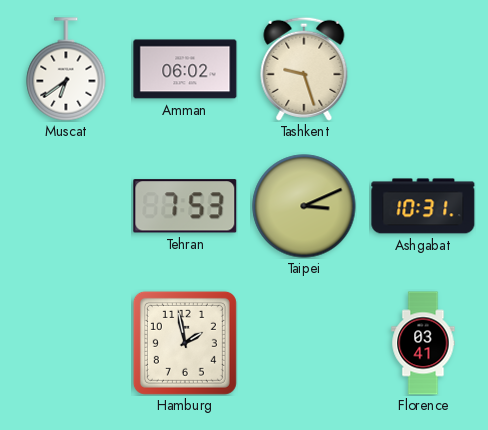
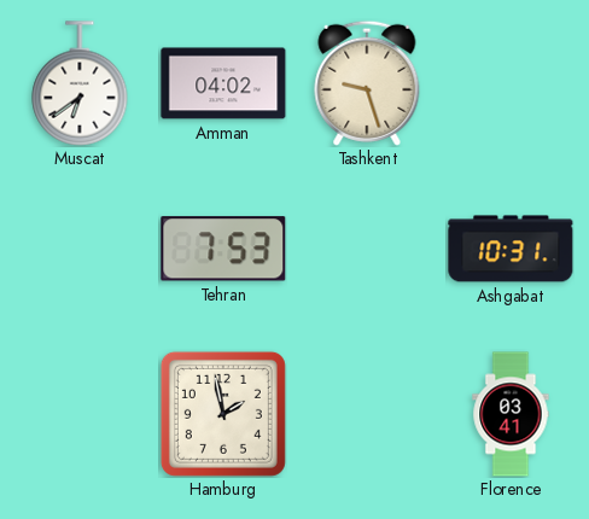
Amman: 06:02 -> 04:02
Taipei: 3:11 -> none
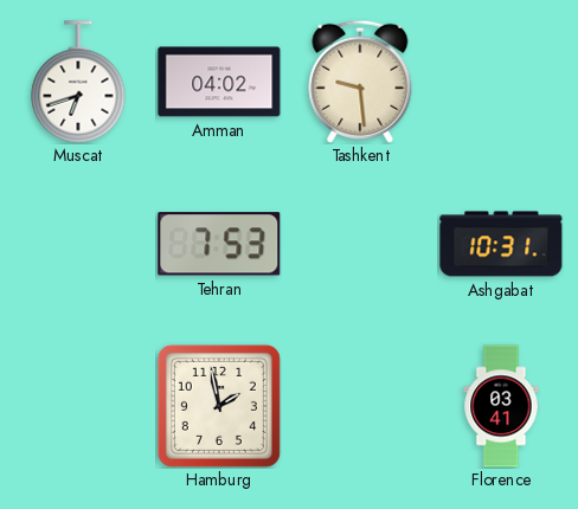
Muscat: 6:39 -> 6:42
Tashkent: 9:27 -> 9:29
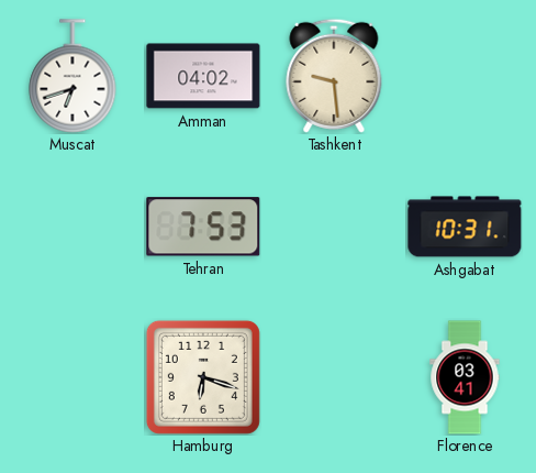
Hamburg: 1:58 -> 6:18
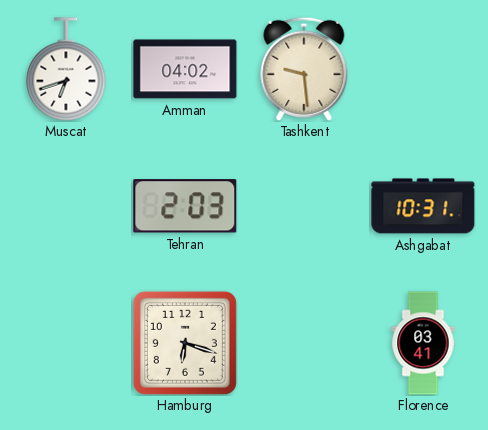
Tehran: 7:53 -> 2:03
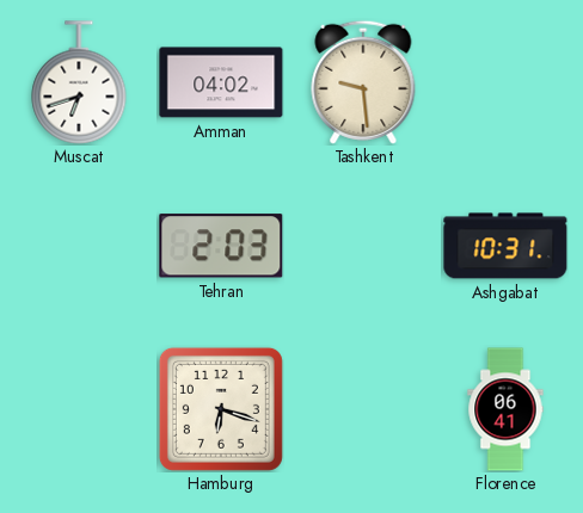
Florence: 03:41 -> 06:41
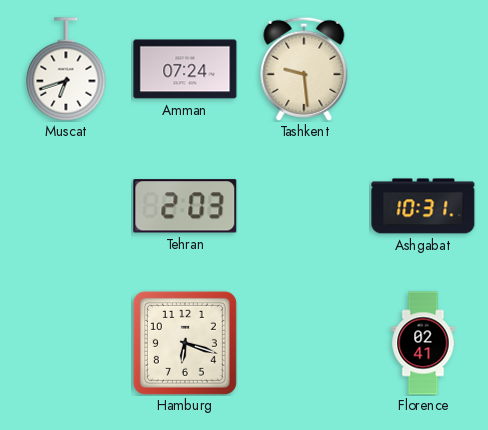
Amman: 04:02 -> 07:24
Florence: 06:41 -> 02:41
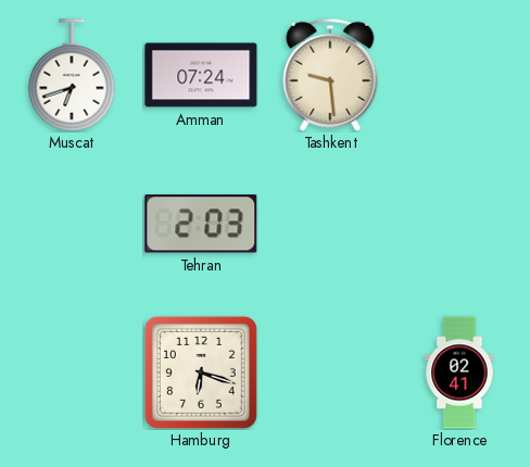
Ashgabat: 10:31 -> none
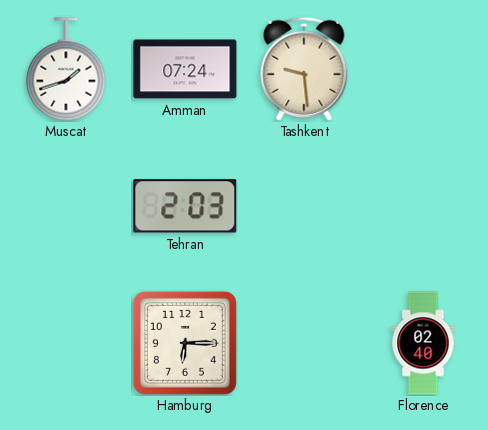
Muscat: 6:42 -> 1:42
Hamburg: 6:18 -> 6:15
Florence: 02:41 -> 02:40
